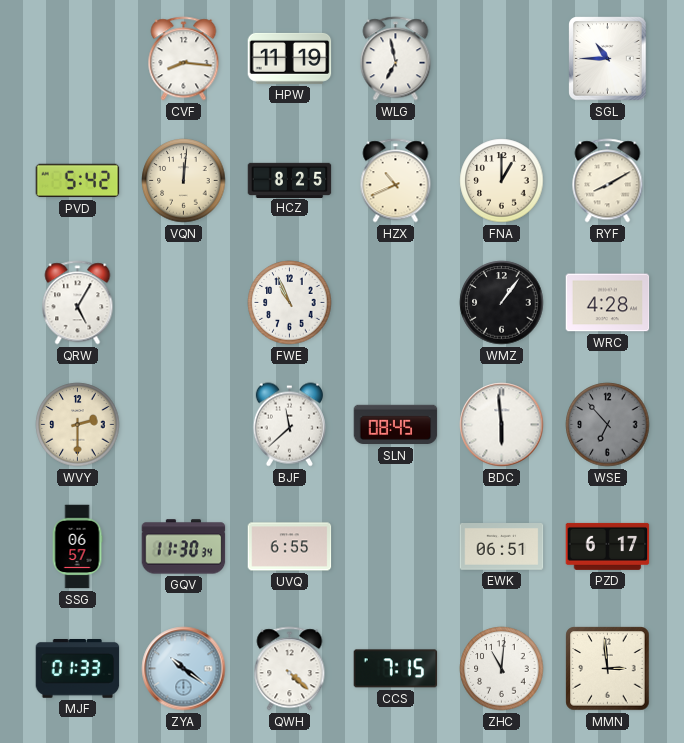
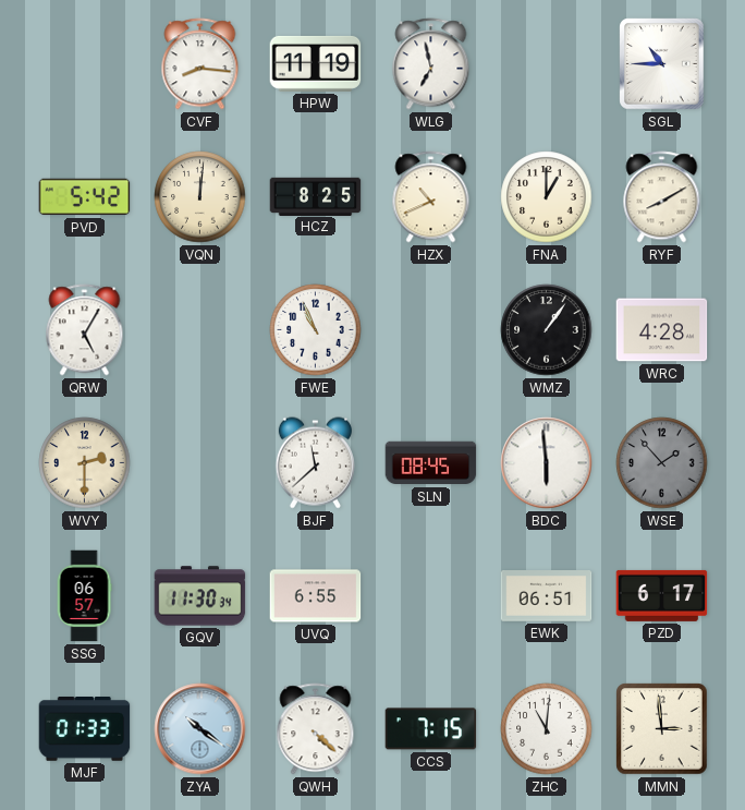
WSE: 6:53 -> 1:53
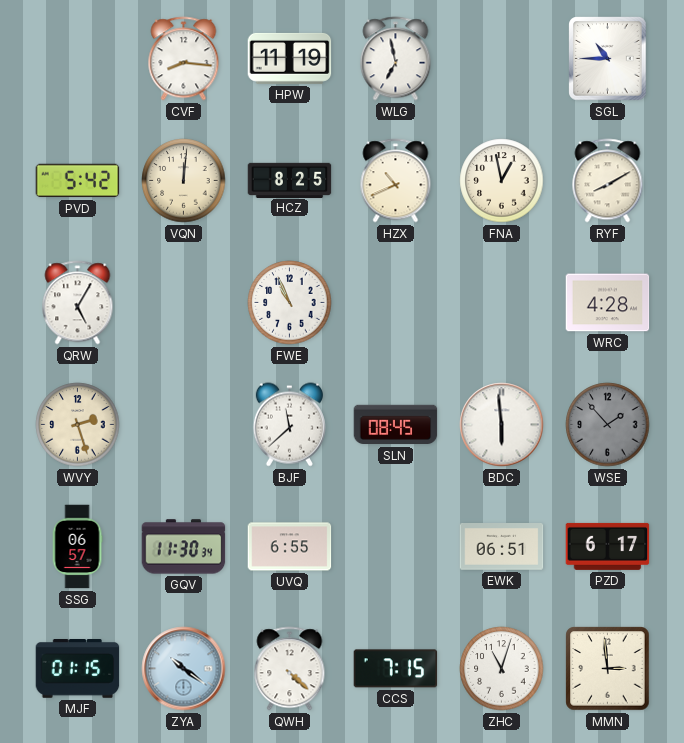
FNA: 1:00 -> 12:58
WMZ: 1:06 -> none
WVY: 2:30 -> 2:27
MJF: 01:33 -> 01:15
ZHC: 11:01 -> 11:03
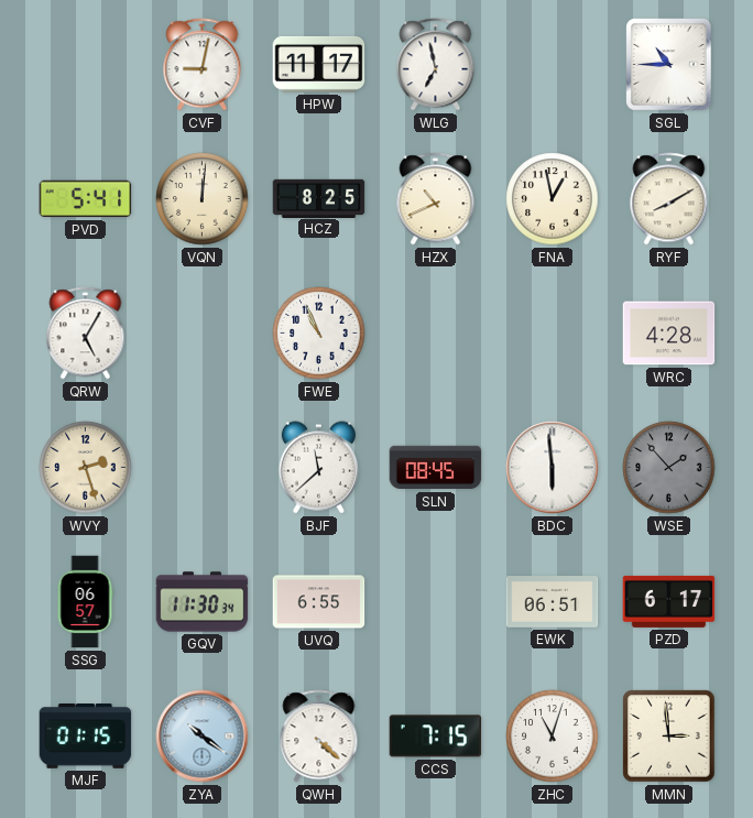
CVF: 8:16 -> 9:02
HPW: 11:19 -> 11:17
PVD: 5:42 -> 5:41
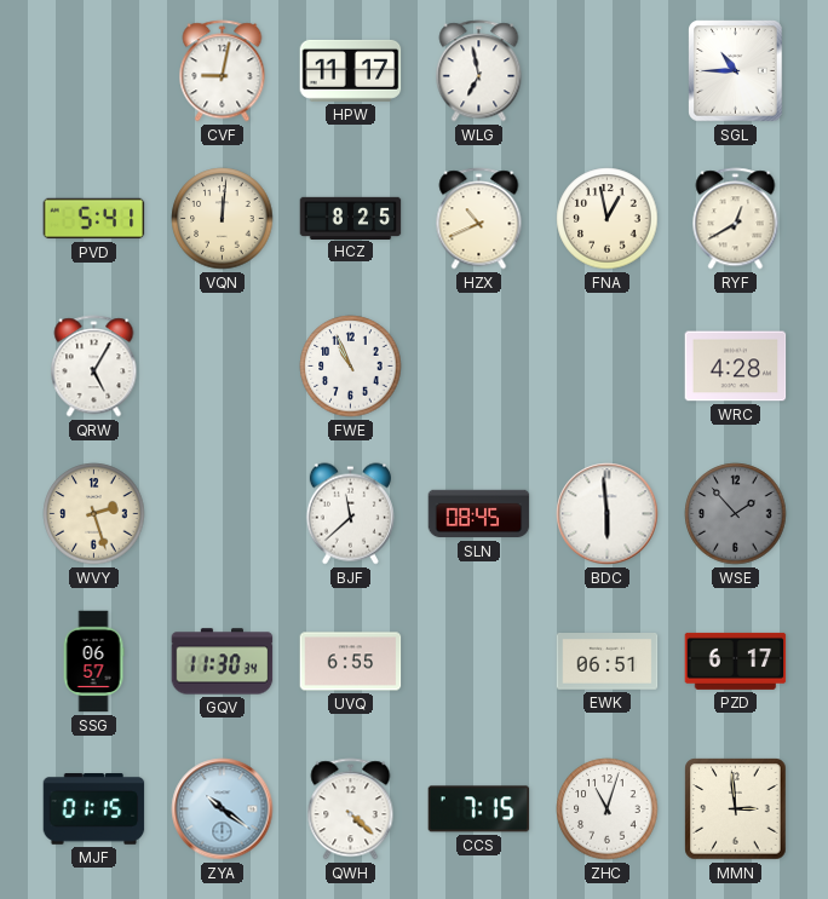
RYF: 8:10 -> 12:40
